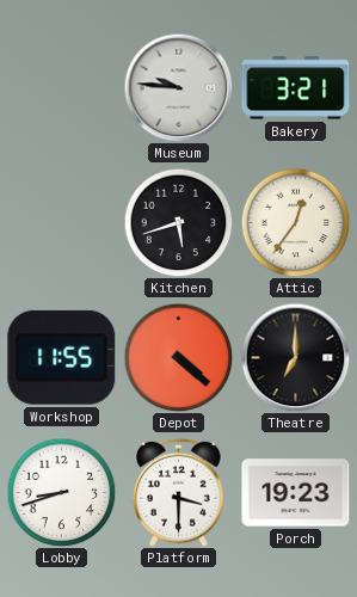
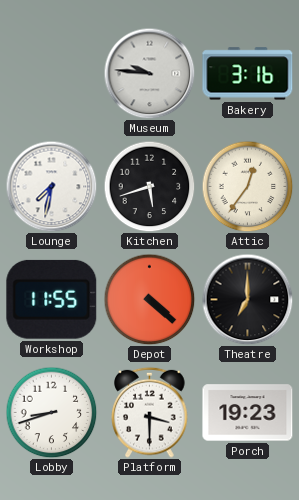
Bakery: 3:21 -> 3:16
Lounge: none -> 7:32
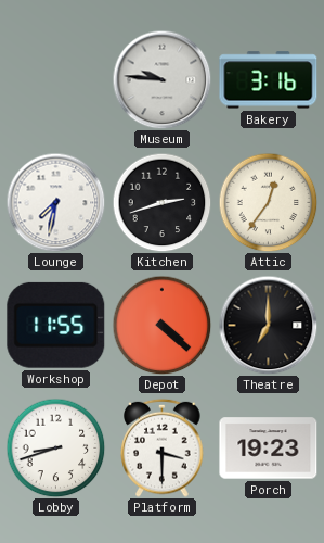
Kitchen: 5:42 -> 2:42
